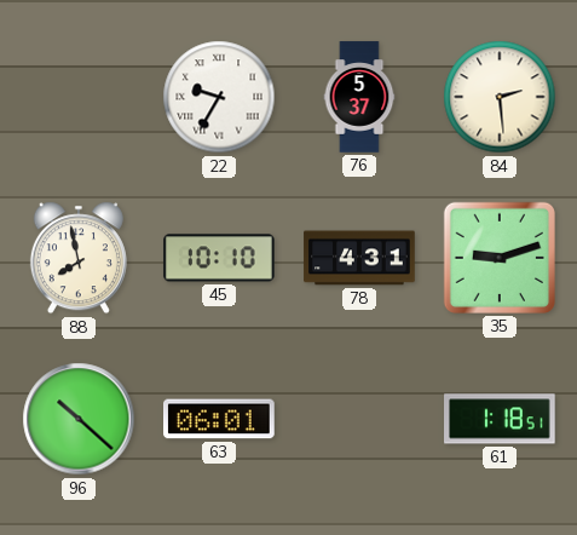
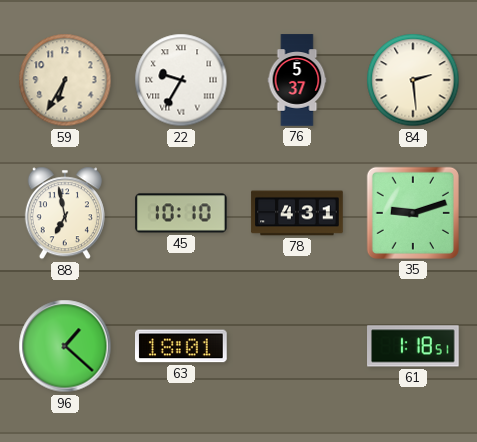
59: none -> 6:35
88: 7:58 -> 6:58
96: 10:22 -> 1:22
63: 06:01 -> 18:01
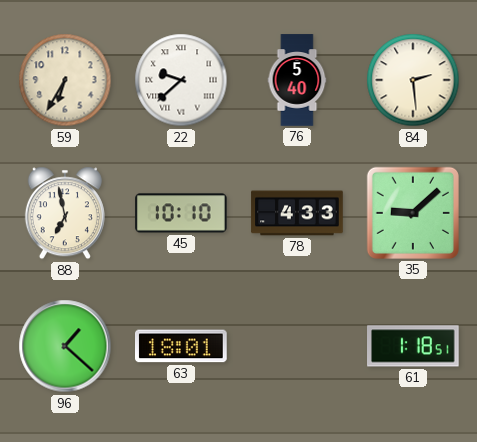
22: 9:35 -> 9:38
76: 5:37 -> 5:40
78: 4:31 -> 4:33
35: 9:12 -> 9:08
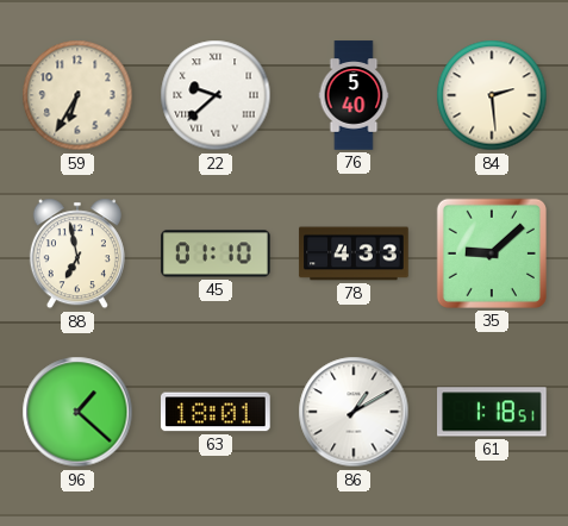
45: 10:10 -> 01:10
86: none -> 1:10
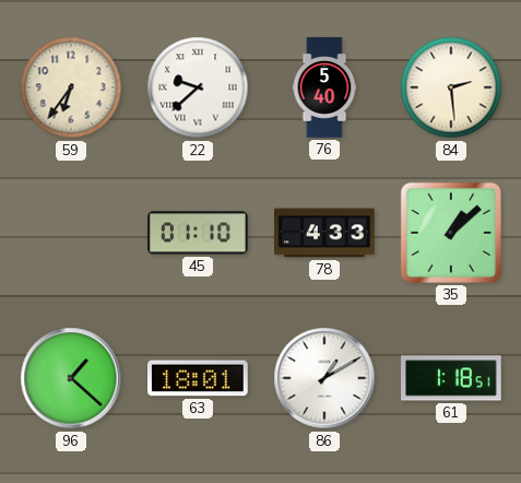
59: 6:35 -> 6:36
88: 6:58 -> none
35: 9:08 -> 1:08
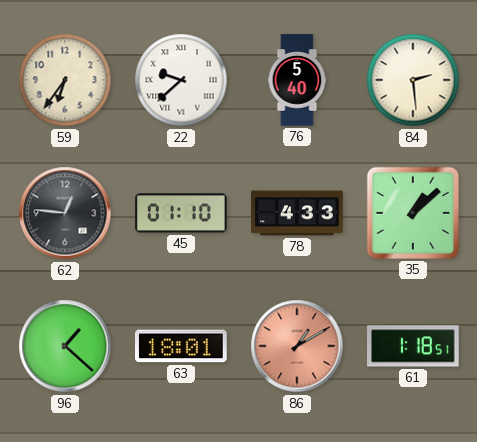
62: none -> 12:46
86 dial: white -> salmon
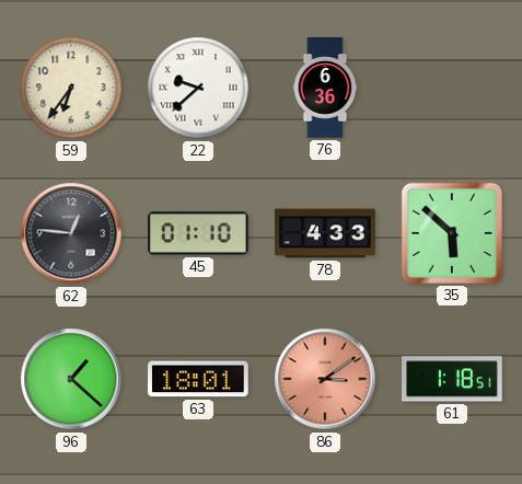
76: 5:40 -> 6:36
84: 2:29 -> none
35: 1:08 -> 5:52
86: 1:10 -> 3:09
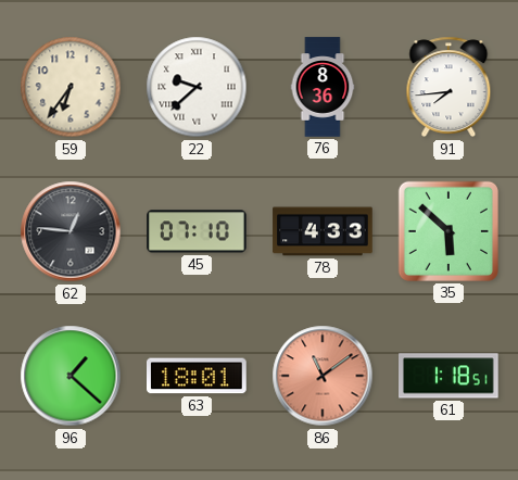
76: 6:36 -> 8:36
91: none -> 7:44
45: 01:10 -> 07:10
86: 3:09 -> 11:09
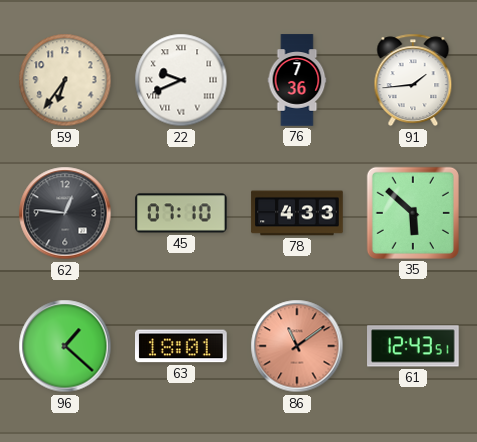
22: 9:38 -> 9:41
76: 8:36 -> 7:36
91: 7:44 -> 1:44
61: 1:18 -> 12:43
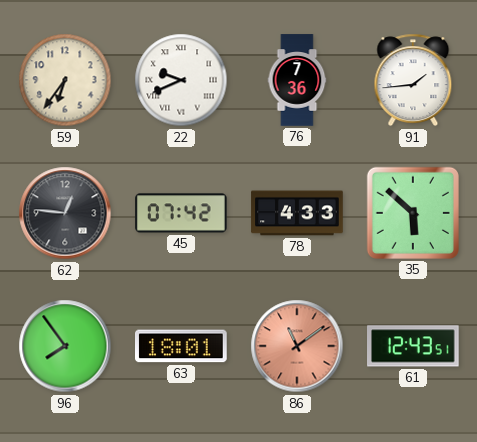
45: 07:10 -> 07:42
96: 1:22 -> 7:54
